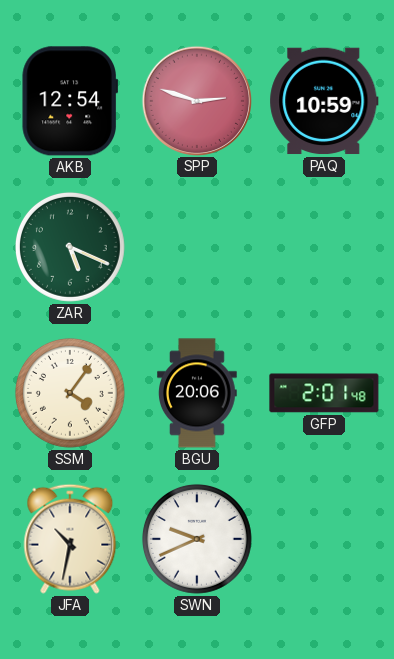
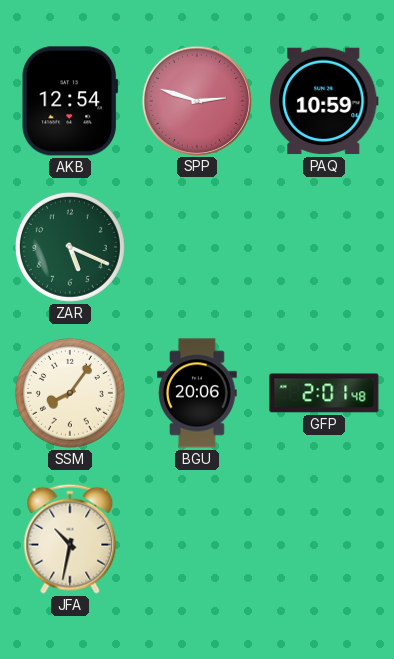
SSM: 4:06 -> 8:06
SWN: 9:41 -> none
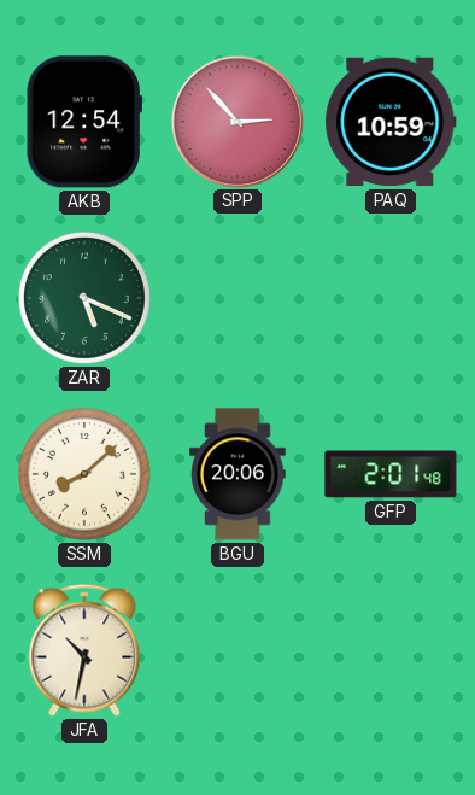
SPP: 2:48 -> 2:53
SSM: 8:06 -> 8:08
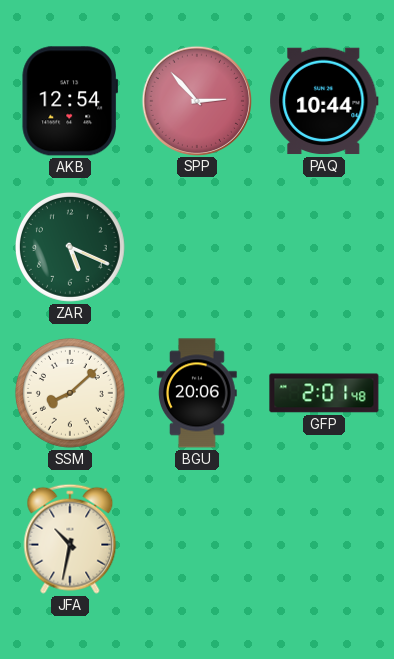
PAQ: 10:59 -> 10:44
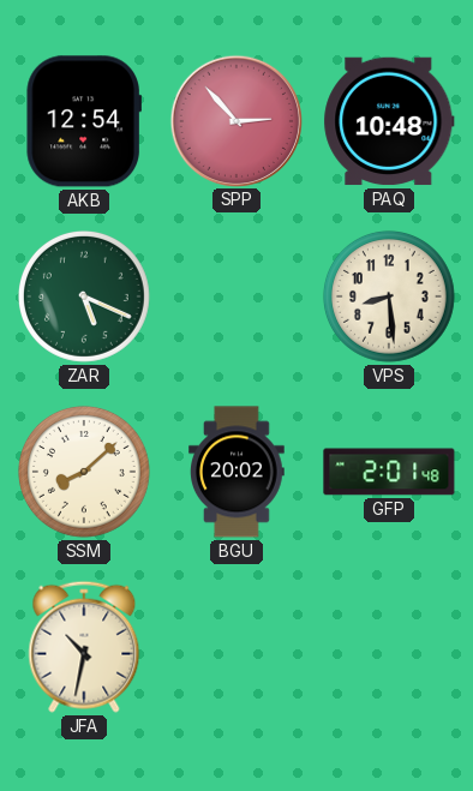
PAQ: 10:44 -> 10:48
VPS: none -> 8:29
BGU: 20:06 -> 20:02
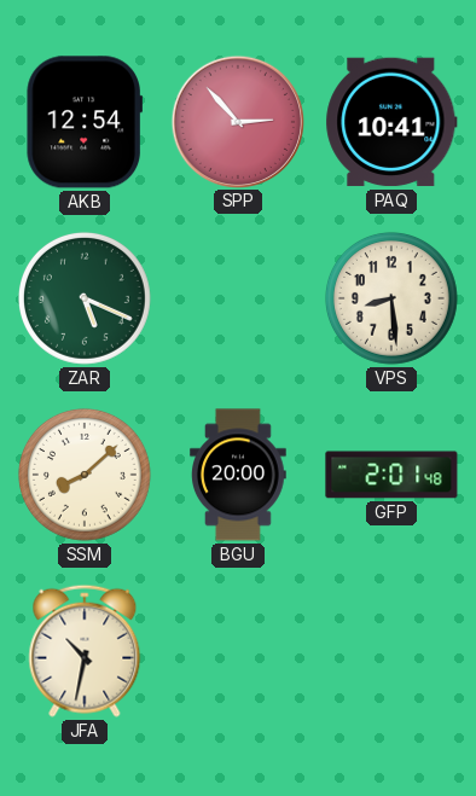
PAQ: 10:48 -> 10:41
BGU: 20:02 -> 20:00
